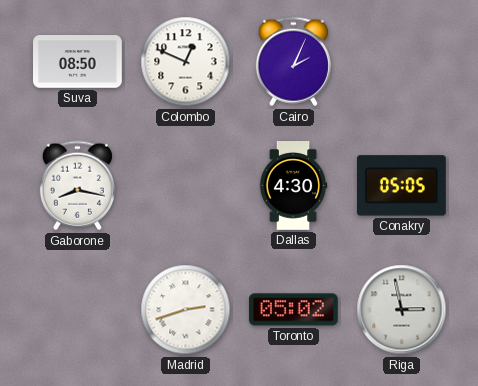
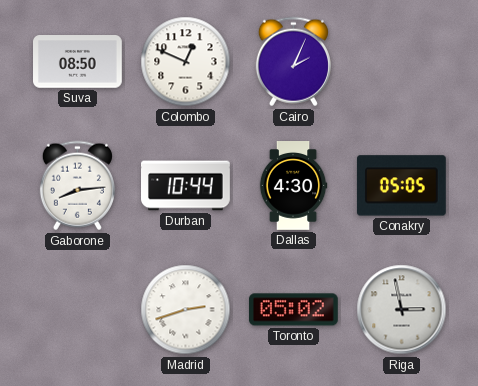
Gaborone: 8:17 -> 8:14
Durban: none -> 10:44
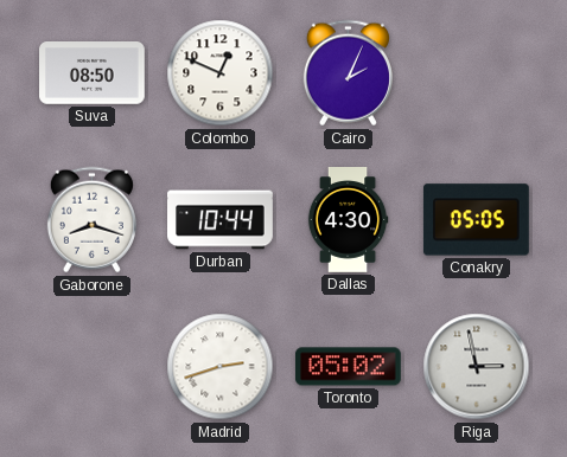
Gaborone: 8:14 -> 8:18
